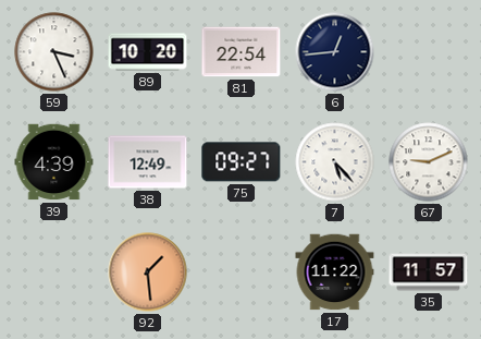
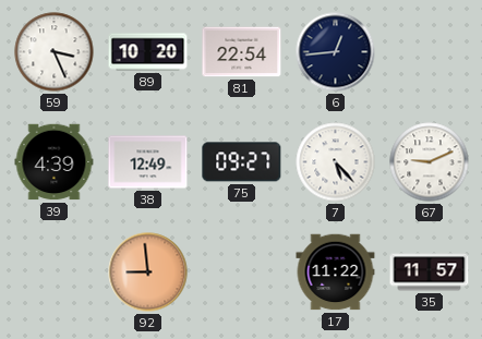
92: 1:29 -> 8:59
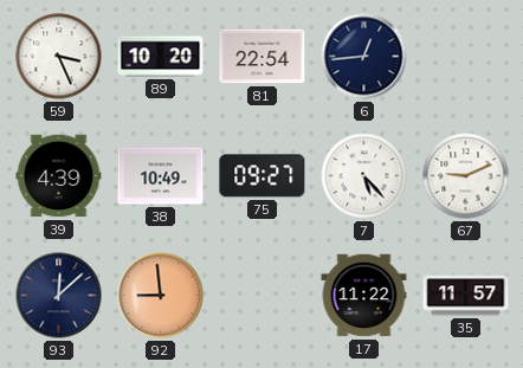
38: 12:49 -> 10:49
93: none -> 12:08
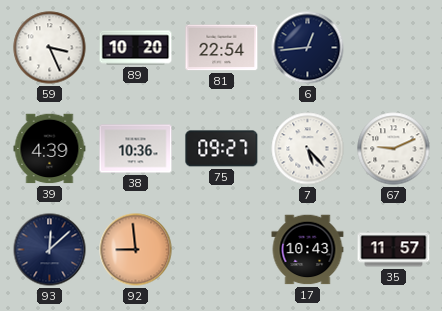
38: 10:49 -> 10:36
17: 11:22 -> 10:43
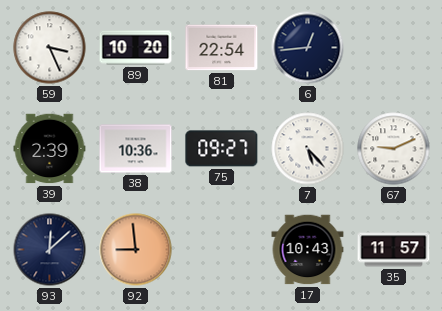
39: 4:39 -> 2:39
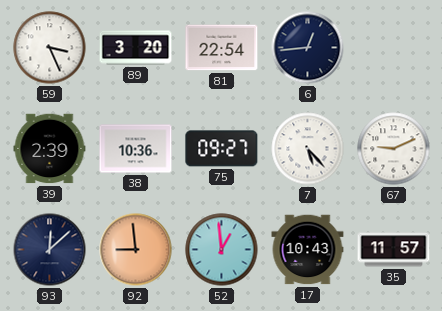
89: 10:20 -> 3:20
52: none -> 12:59
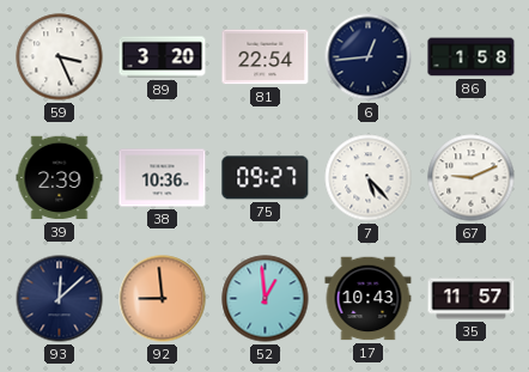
86: none -> 1:58
